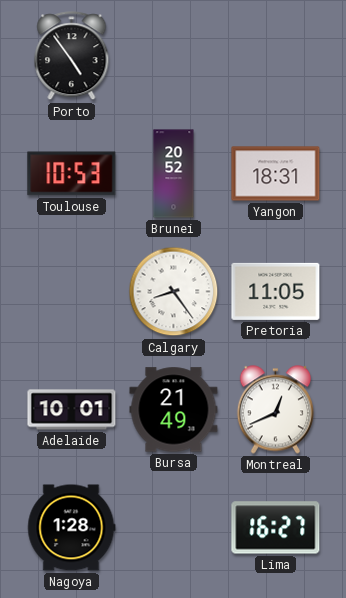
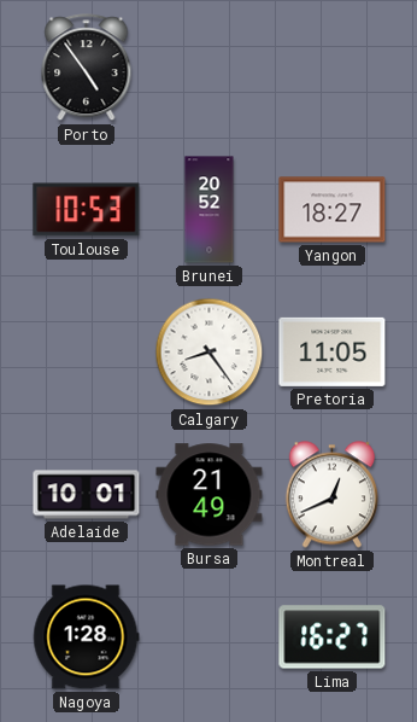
Yangon: 18:31 -> 18:27
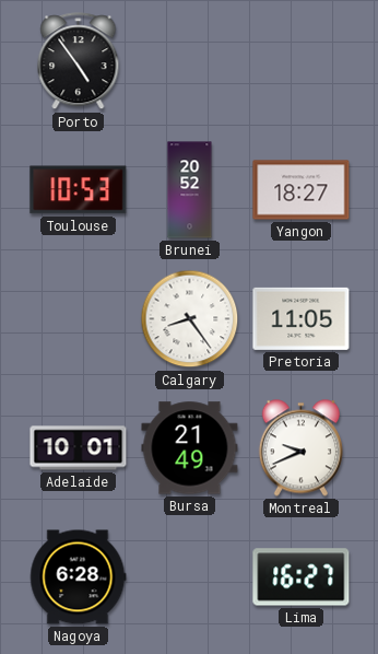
Montreal: 12:41 -> 9:41
Nagoya: 1:28 -> 6:28
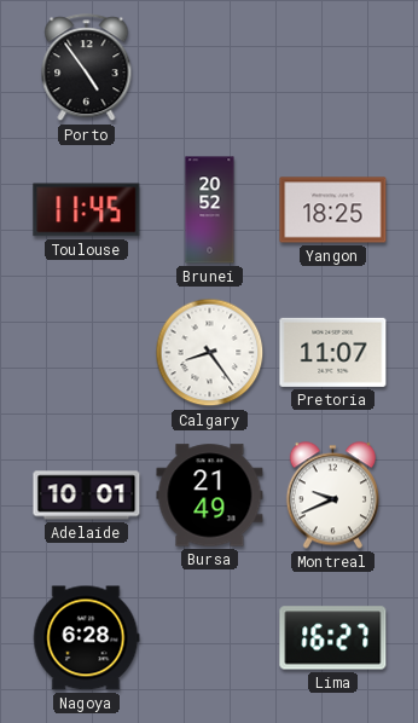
Toulouse: 10:53 -> 11:45
Yangon: 18:27 -> 18:25
Pretoria: 11:05 -> 11:07
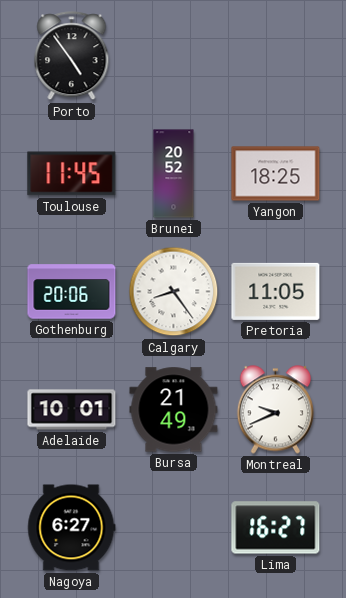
Gothenburg: none -> 20:06
Pretoria: 11:07 -> 11:05
Nagoya: 6:28 -> 6:27
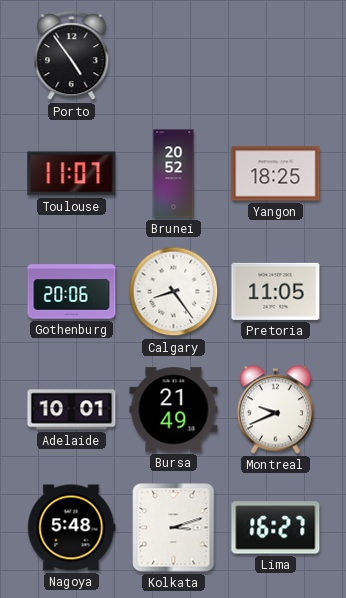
Toulouse: 11:45 -> 11:07
Nagoya: 6:27 -> 5:48
Kolkata: none -> 3:12
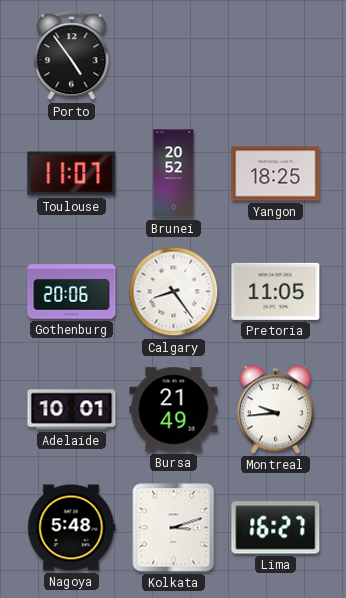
Montreal: 9:41 -> 9:44
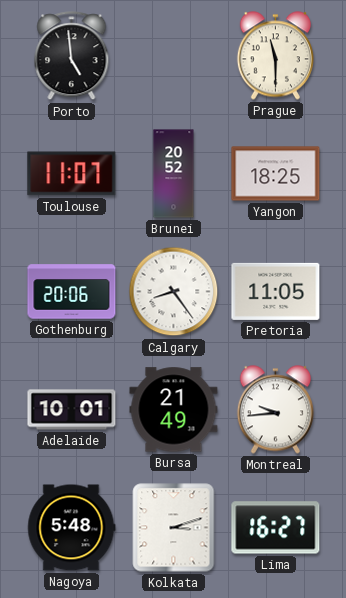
Porto: 4:54 -> 4:59
Prague: none -> 11:30
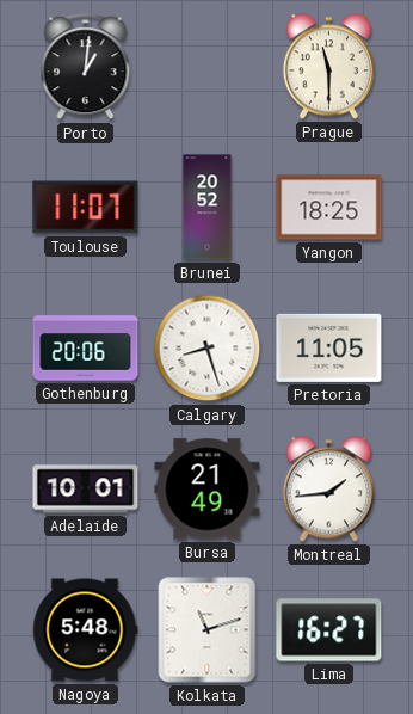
Porto: 4:59 -> 1:01
Calgary: 8:24 -> 8:27
Montreal: 9:44 -> 1:44
Kolkata: 3:12 -> 11:12
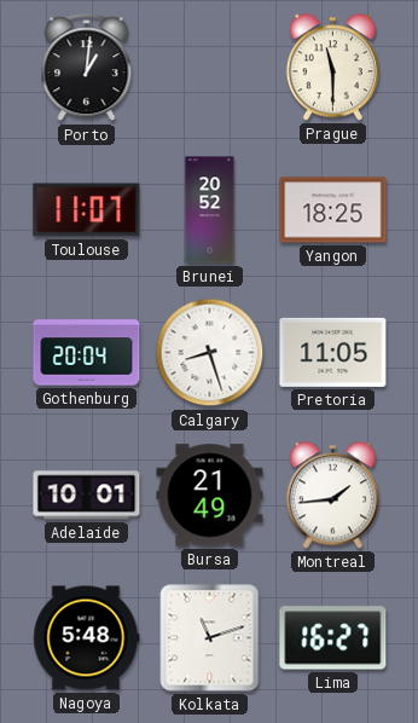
Gothenburg: 20:06 -> 20:04
